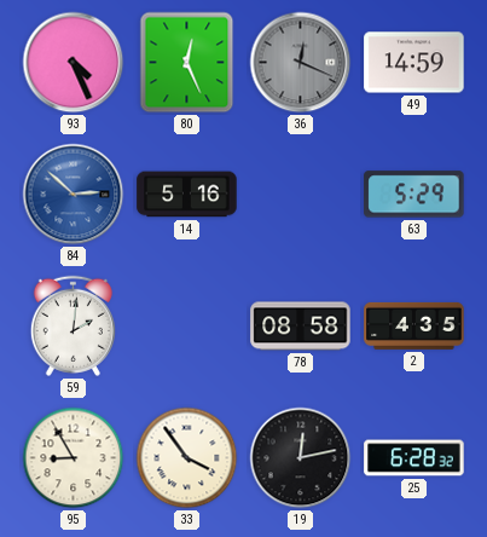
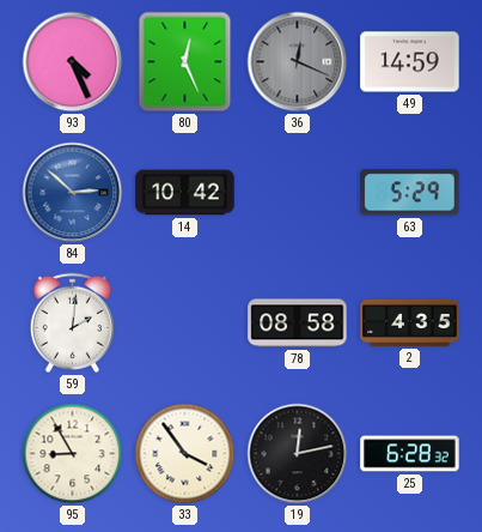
14: 5:16 -> 10:42
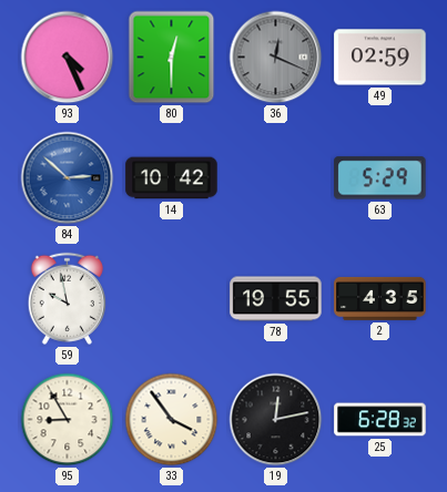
80: 12:26 -> 12:30
49: 14:59 -> 02:59
59: 2:01 -> 9:58
78: 08:58 -> 19:55
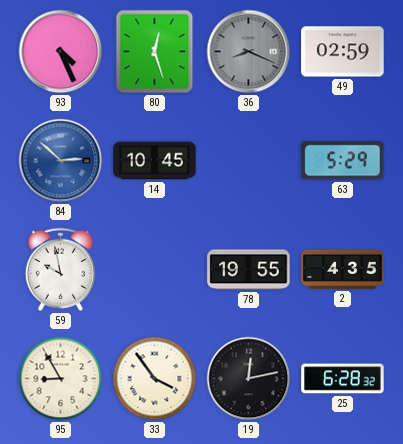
80: 12:30 -> 12:27
36: 12:19 -> 8:19
14: 10:42 -> 10:45
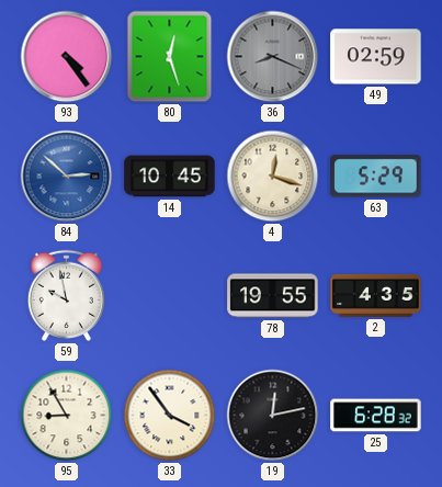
93: 4:26 -> 4:24
4: none -> 12:18
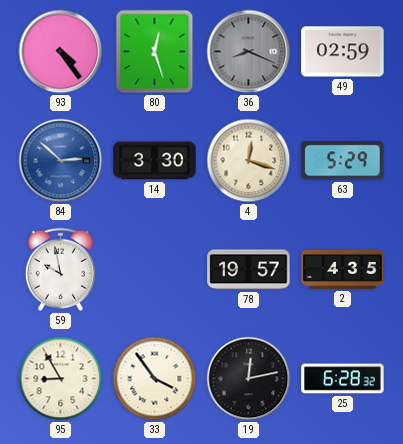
14: 10:45 -> 3:30
78: 19:55 -> 19:57
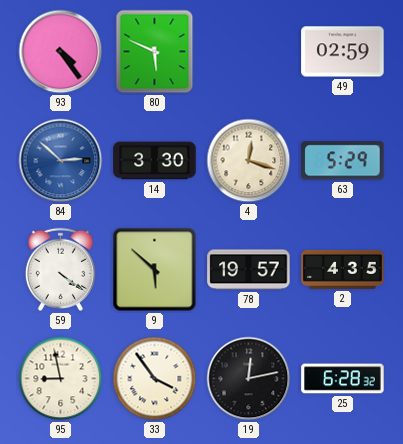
80: 12:27 -> 5:49
36: 8:19 -> none
59: 9:58 -> 4:21
9: none -> 5:52
95: 8:55 -> 8:58
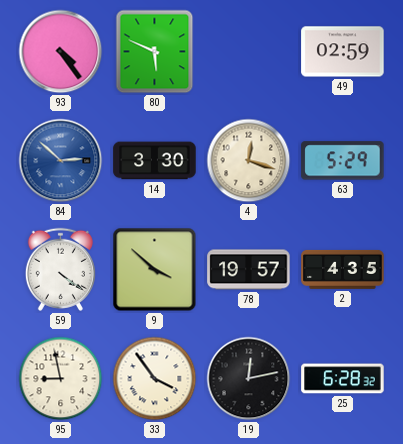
9: 5:52 -> 3:52
